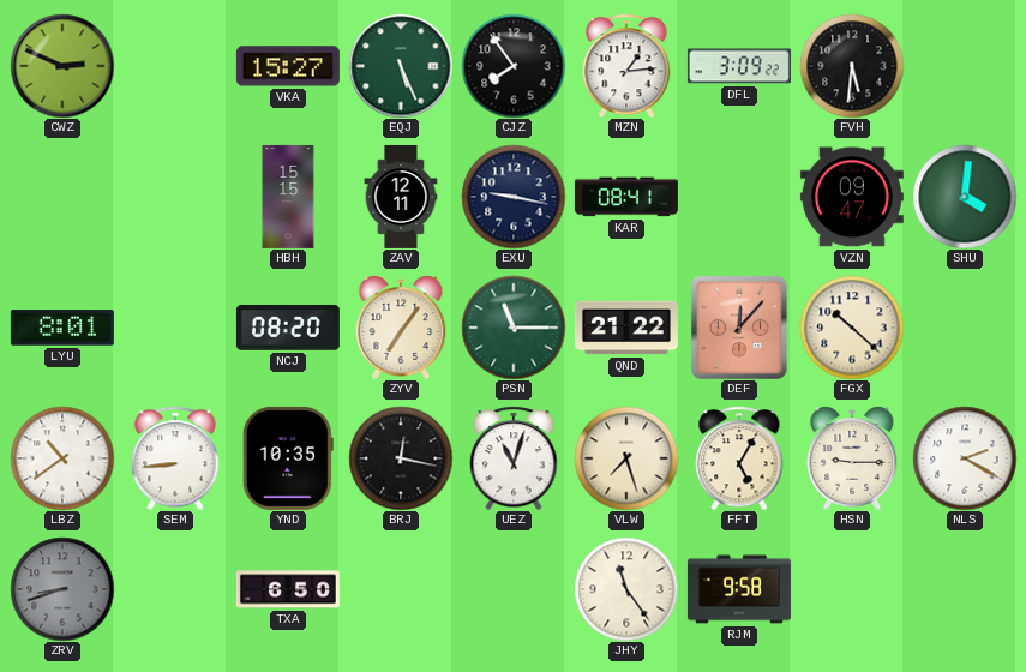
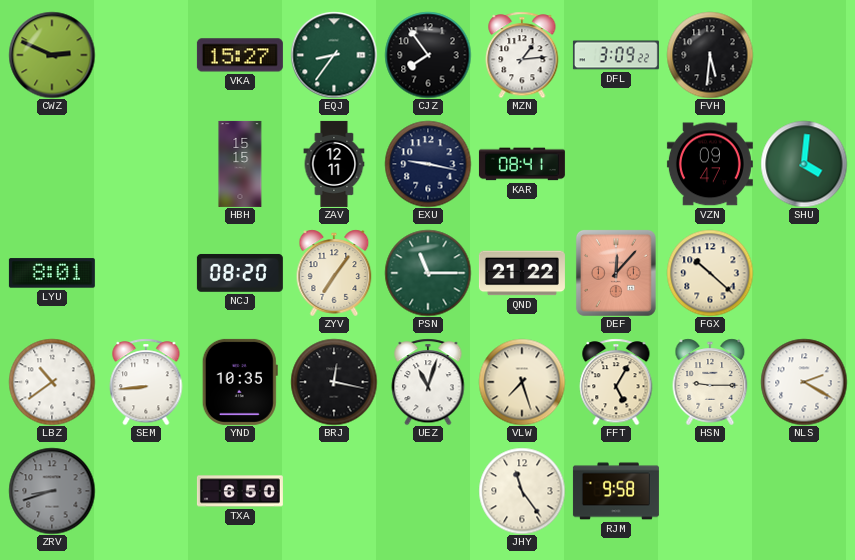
EQJ: 5:26 -> 8:36
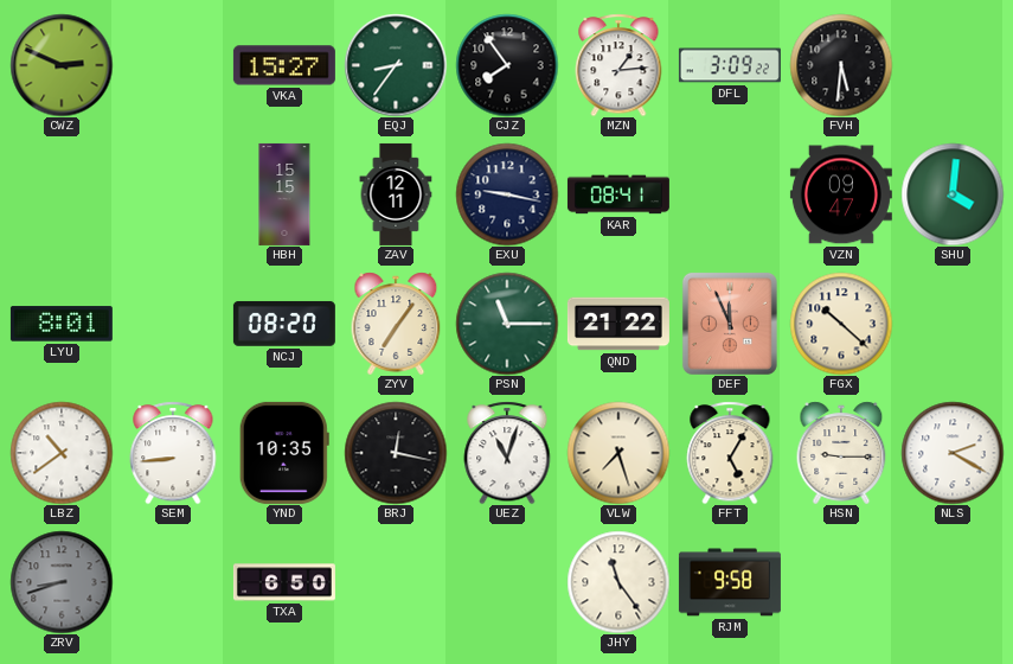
DEF: 12:07 -> 11:56
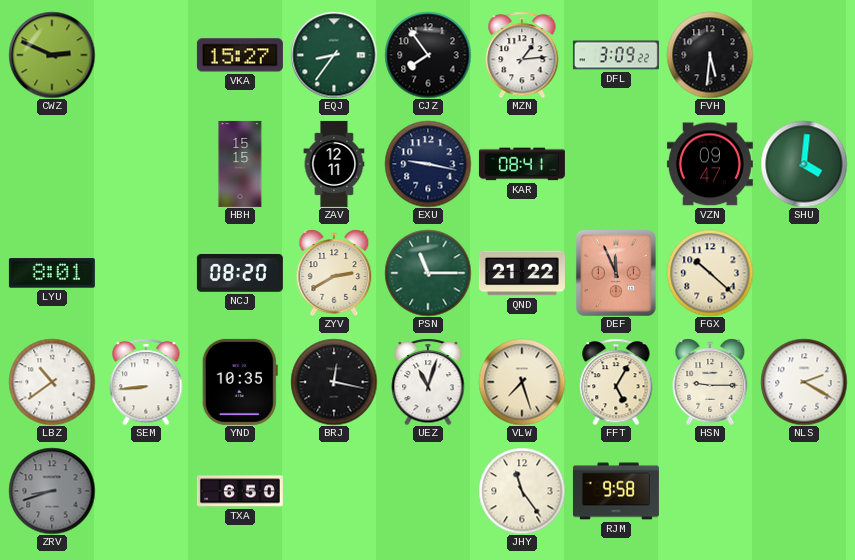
ZYV: 7:06 -> 2:40
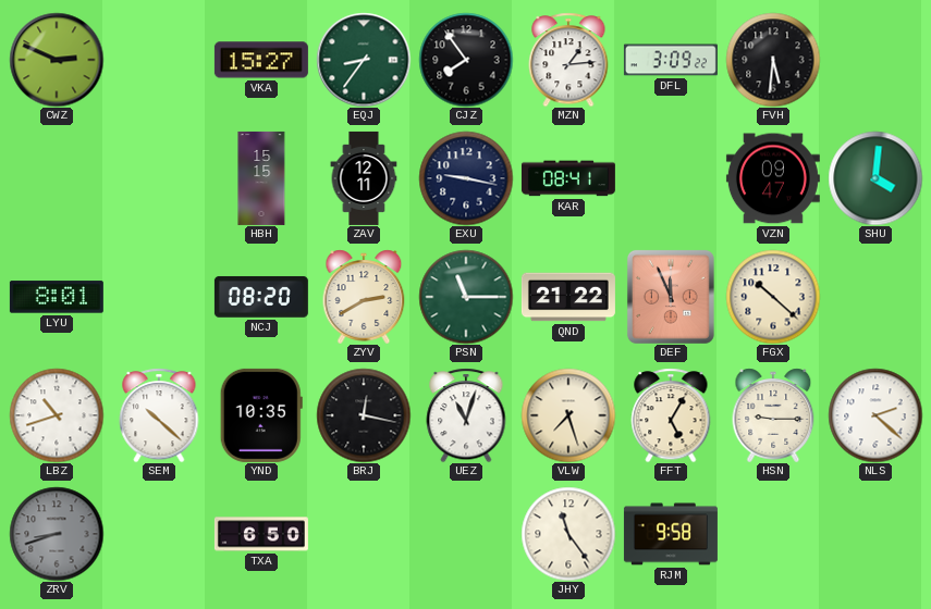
LBZ: 10:39 -> 10:42
SEM: 8:44 -> 10:22
NLS: 2:20 -> 2:22
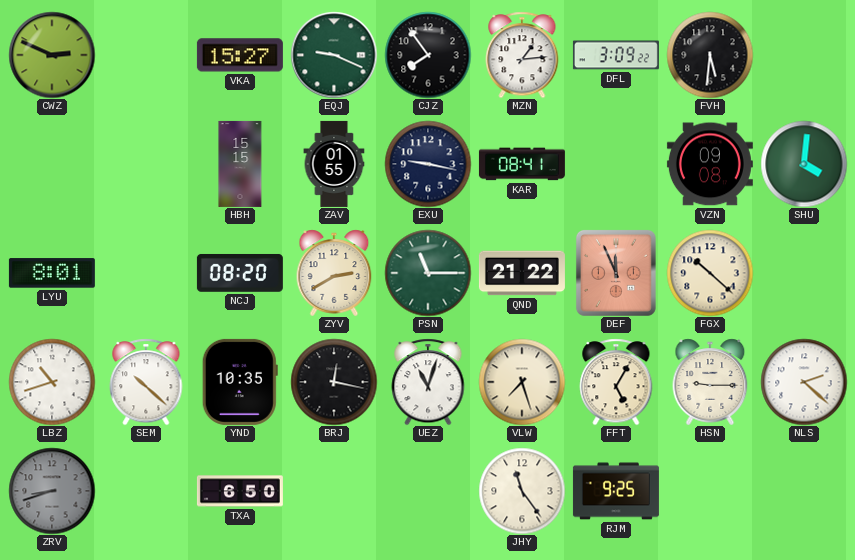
EQJ: 8:36 -> 9:19
ZAV: 12:11 -> 01:55
VZN: 09:47 -> 09:08
RJM: 9:58 -> 9:25
